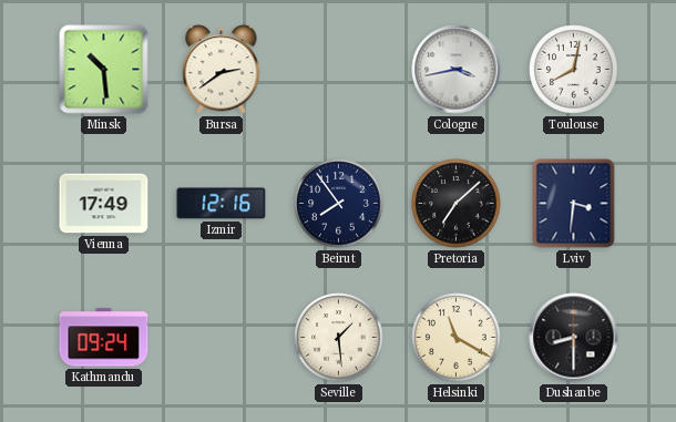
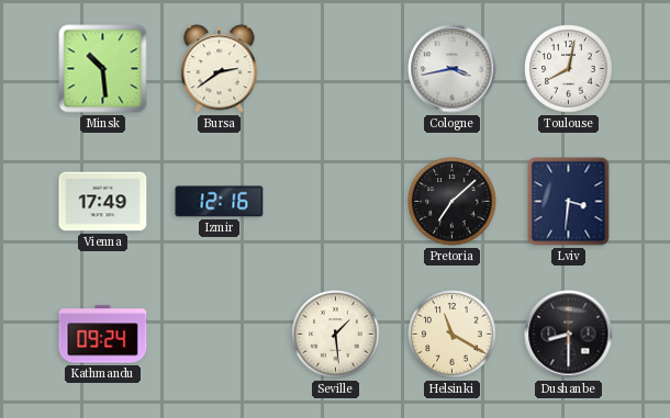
Beirut: 7:54 -> none
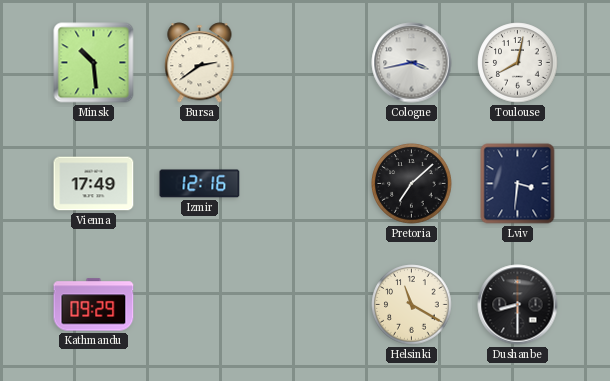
Kathmandu: 09:24 -> 09:29
Seville: 1:29 -> none
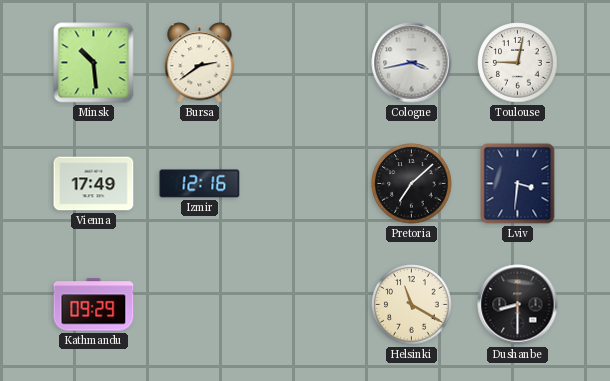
Toulouse: 8:02 -> 9:02
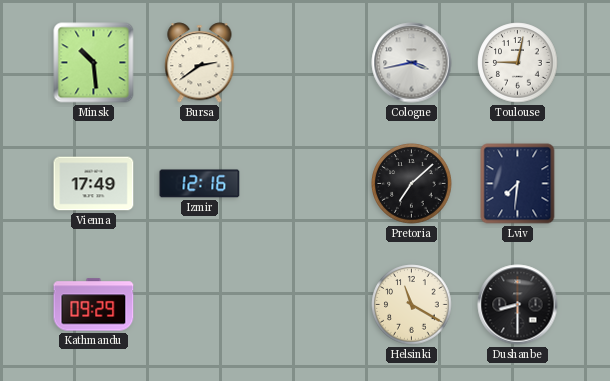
Lviv: 3:31 -> 7:31
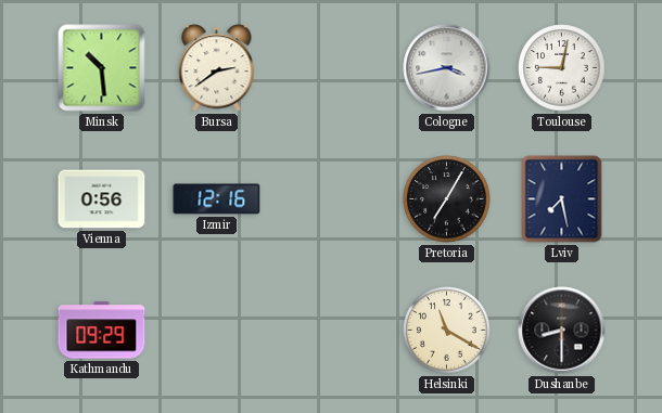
Vienna: 17:49 -> 0:56
Pretoria: 7:08 -> 7:05
Lviv: 7:31 -> 7:28
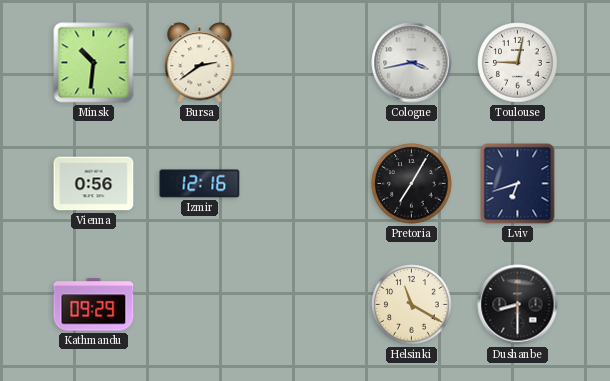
Minsk: 10:29 -> 10:31
Lviv: 7:28 -> 6:42
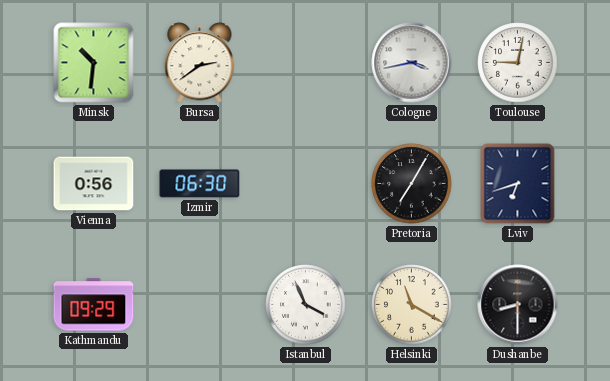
Izmir: 12:16 -> 06:30
Istanbul: none -> 3:56
